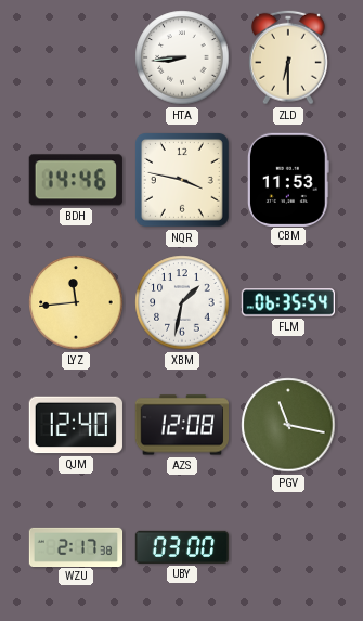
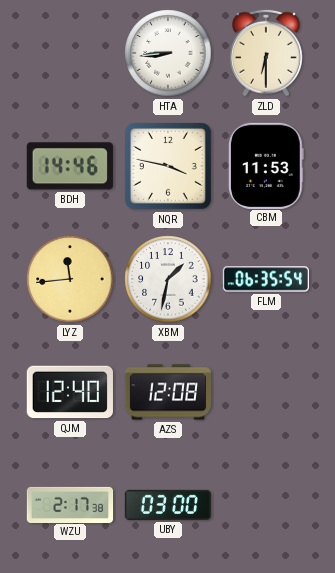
PGV: 11:17 -> none
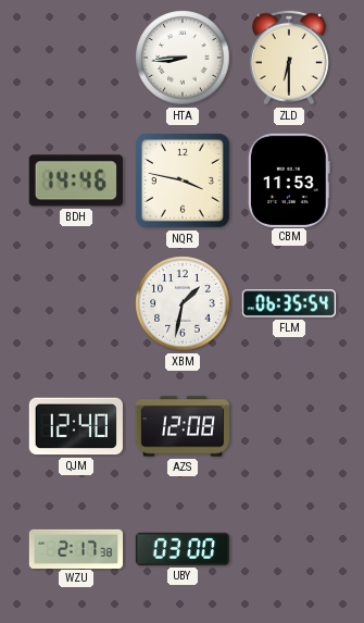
LYZ: 11:44 -> none
